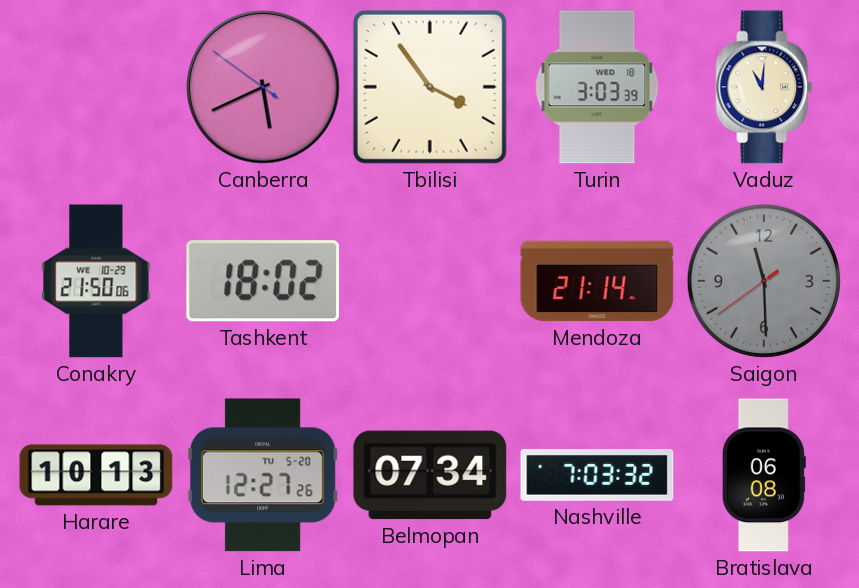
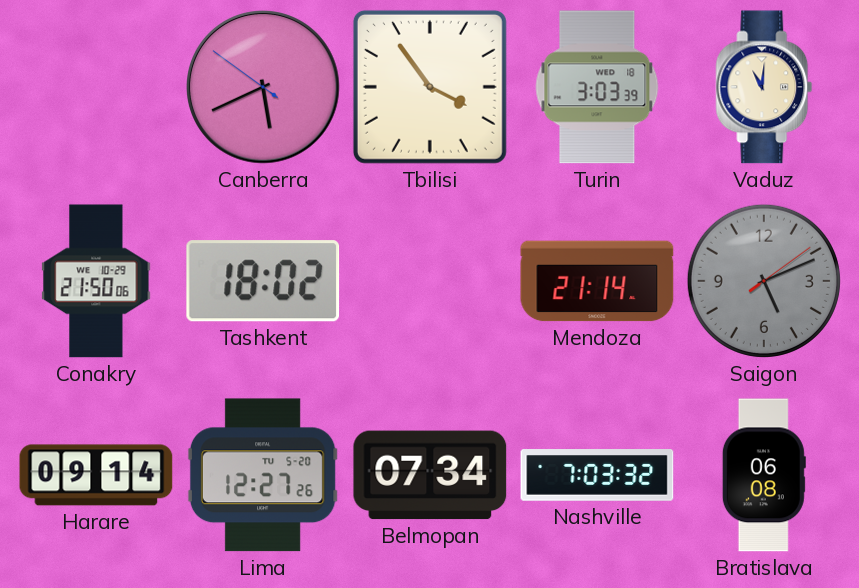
Saigon: 11:29 -> 5:11
Harare: 10:13 -> 09:14
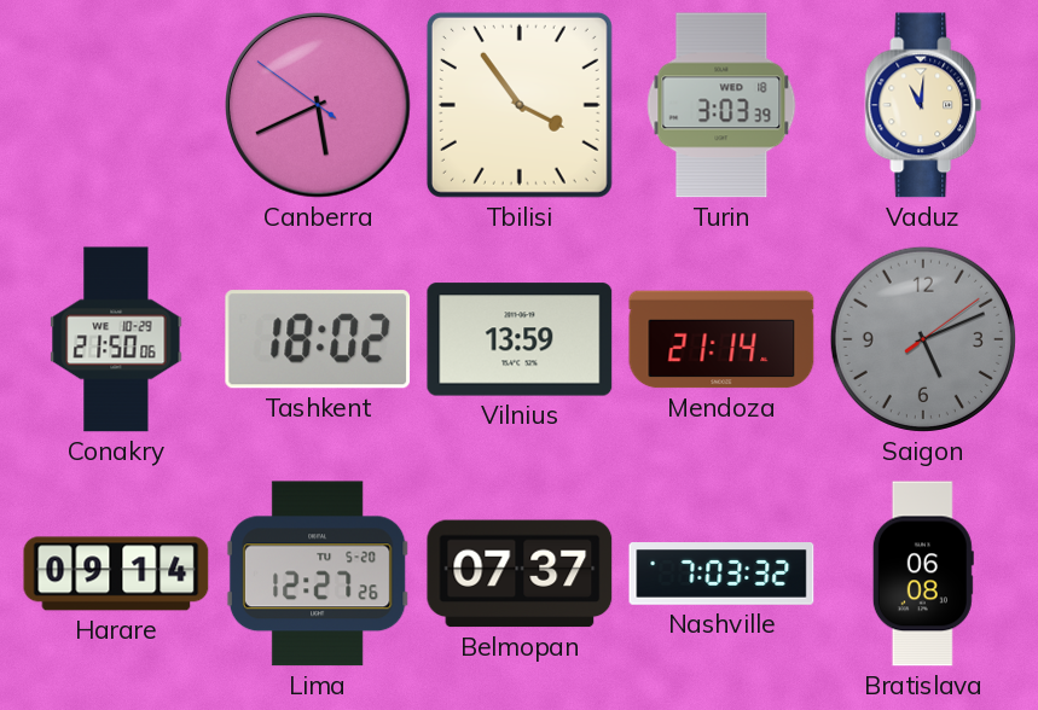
Vilnius: none -> 13:59
Belmopan: 07:34 -> 07:37
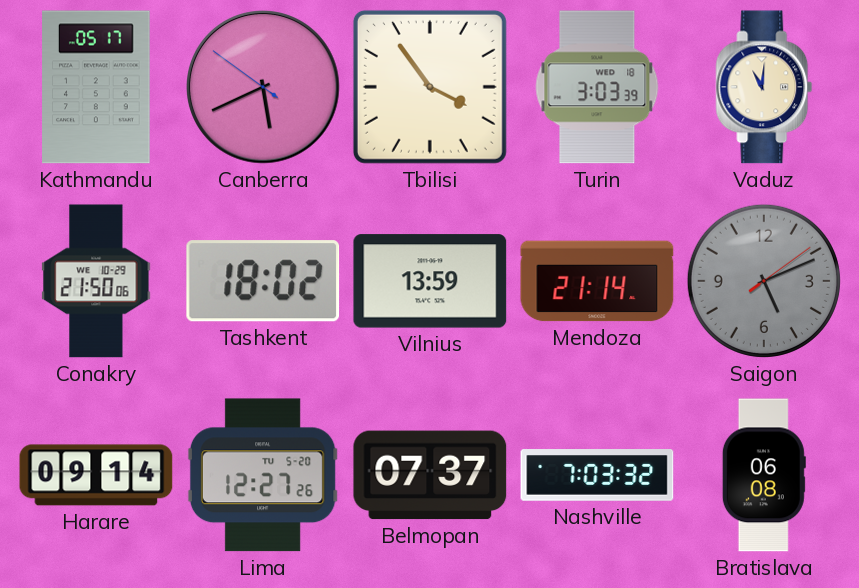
Kathmandu: none -> 05:17
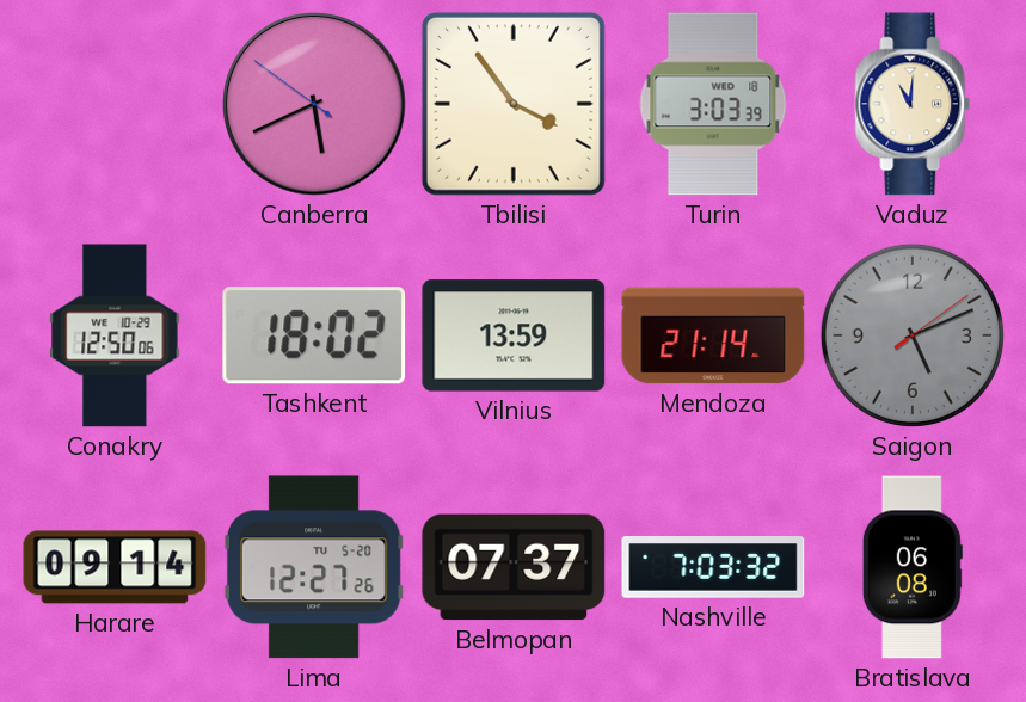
Kathmandu: 05:17 -> none
Conakry: 21:50 -> 12:50
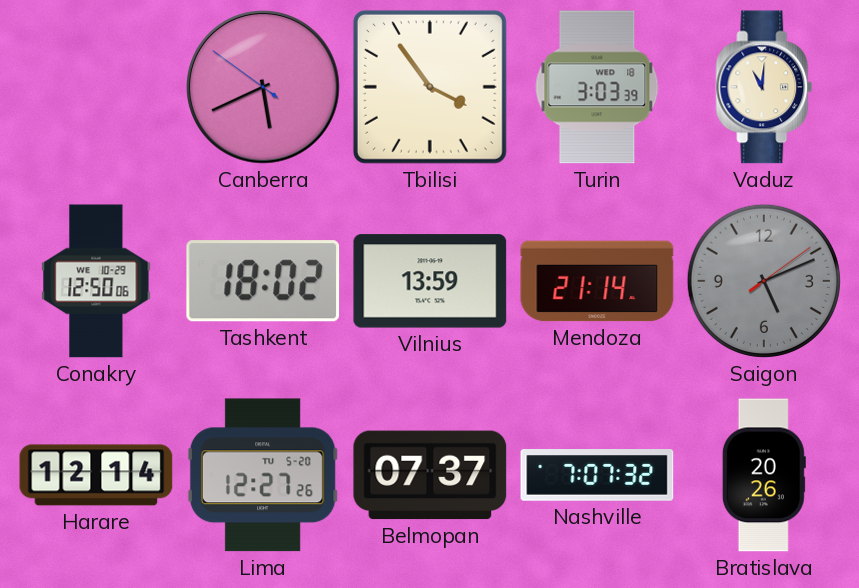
Harare: 09:14 -> 12:14
Nashville: 7:03 -> 7:07
Bratislava: 06:08 -> 20:26
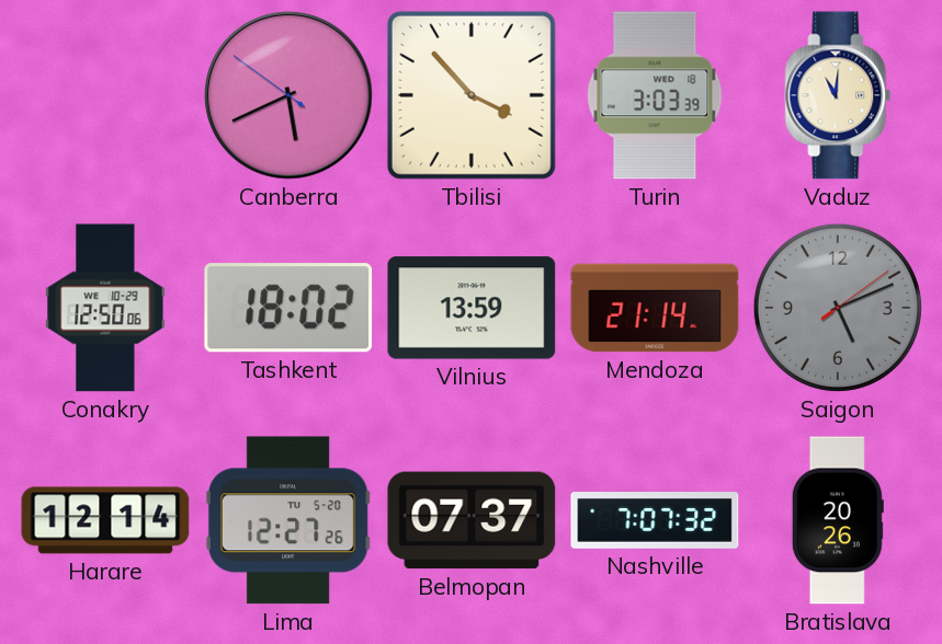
Tbilisi: 3:54 -> 3:53
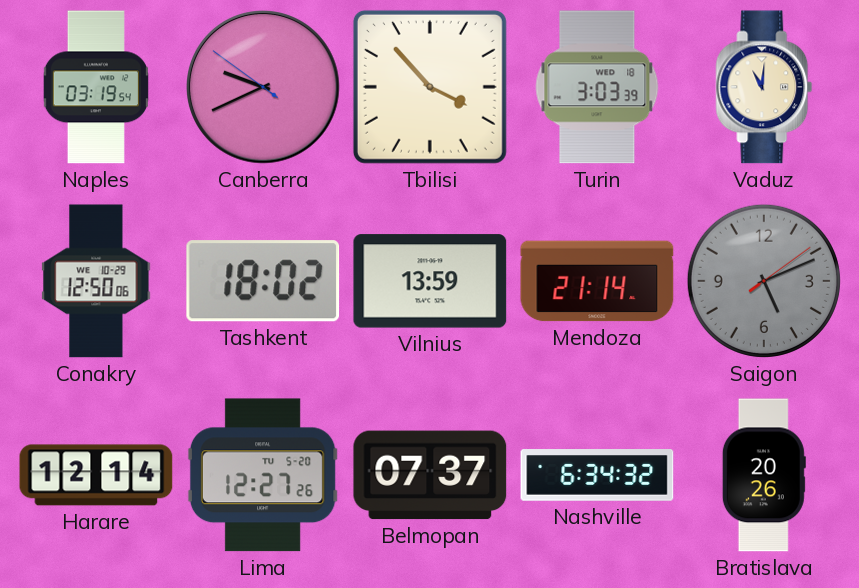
Naples: none -> 03:19
Canberra: 5:40 -> 9:40
Nashville: 7:07 -> 6:34
